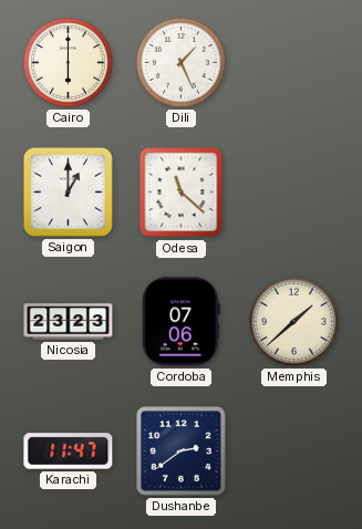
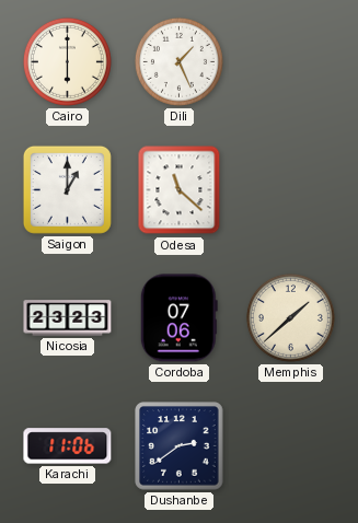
Karachi: 11:47 -> 11:06
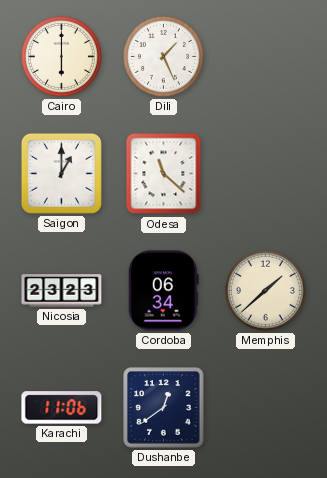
Cordoba: 07:06 -> 06:34
Dushanbe: 2:39 -> 12:39
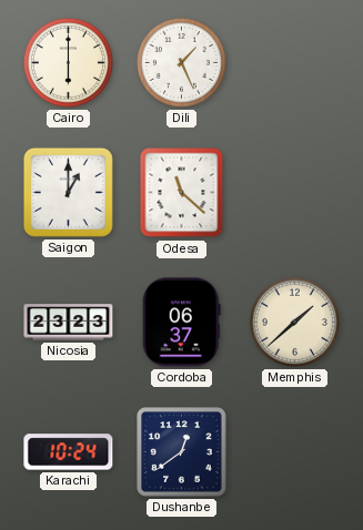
Cordoba: 06:34 -> 06:37
Karachi: 11:06 -> 10:24
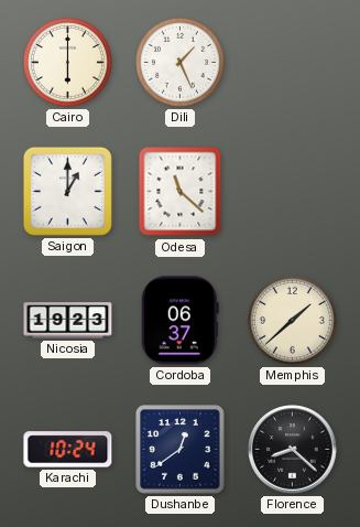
Nicosia: 23:23 -> 19:23
Florence: none -> 8:22
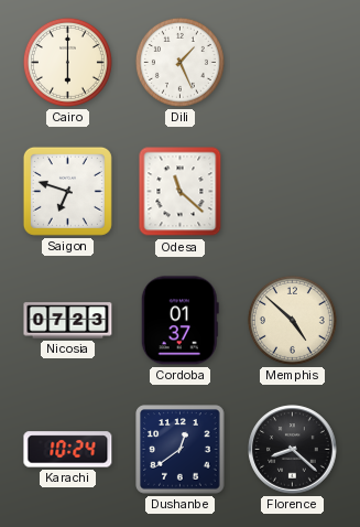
Saigon: 1:00 -> 6:48
Nicosia: 19:23 -> 07:23
Cordoba: 06:37 -> 01:37
Memphis: 1:38 -> 4:52
